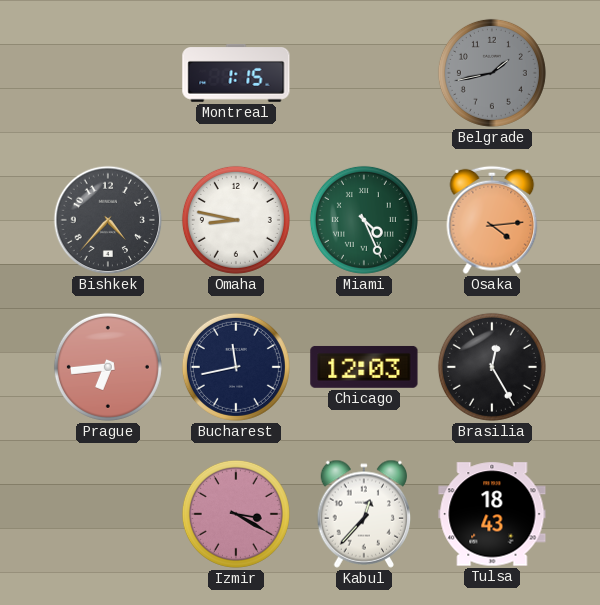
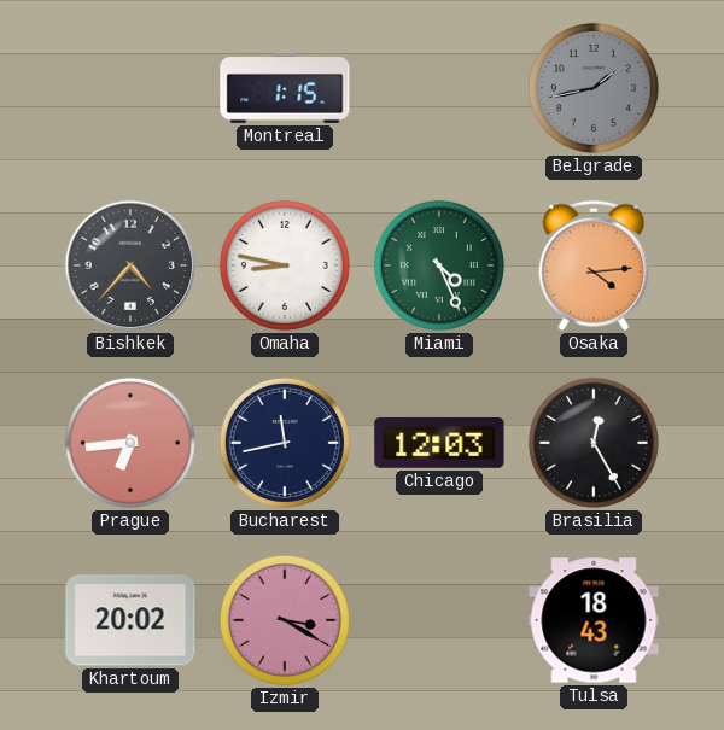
Khartoum: none -> 20:02
Kabul: 12:37 -> none
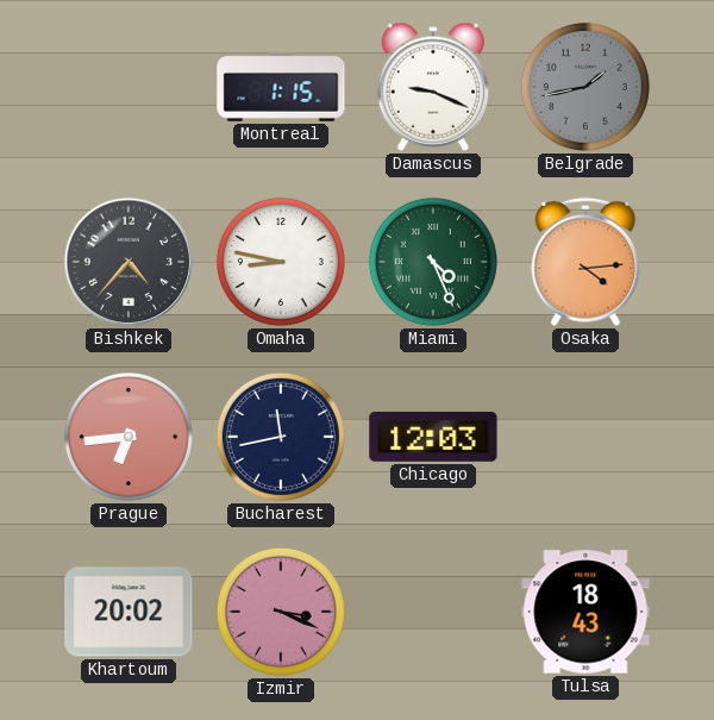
Damascus: none -> 9:19
Brasilia: 12:25 -> none
Izmir: 3:20 -> 3:19
